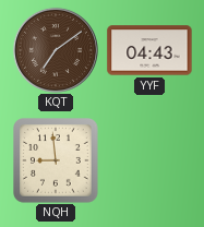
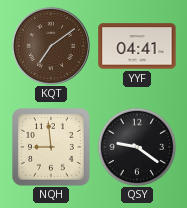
YYF: 04:43 -> 04:41
QSY: none -> 9:21
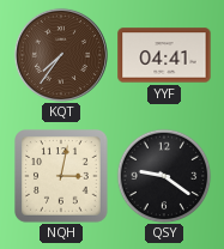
KQT: 7:09 -> 7:36
NQH: 8:59 -> 3:02
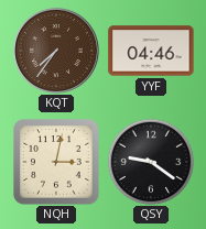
YYF: 04:41 -> 04:46
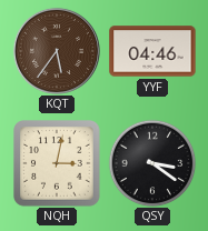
KQT: 7:36 -> 5:36
QSY: 9:21 -> 3:21
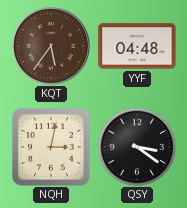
YYF: 04:46 -> 04:48
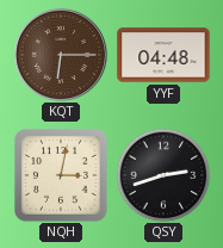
KQT: 5:36 -> 6:15
QSY: 3:21 -> 2:42
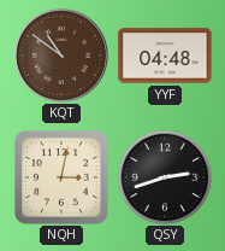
KQT: 6:15 -> 10:51
